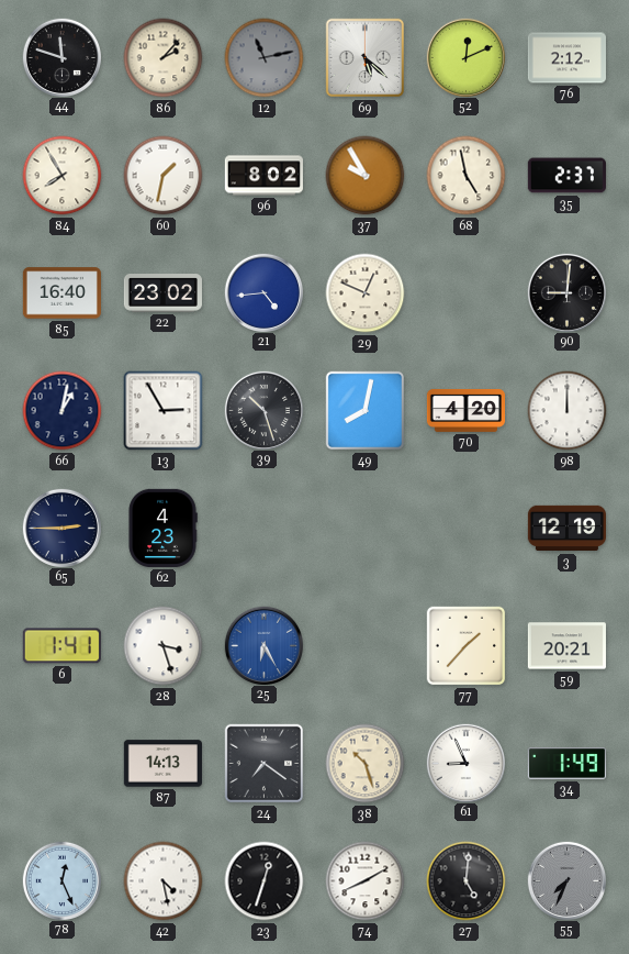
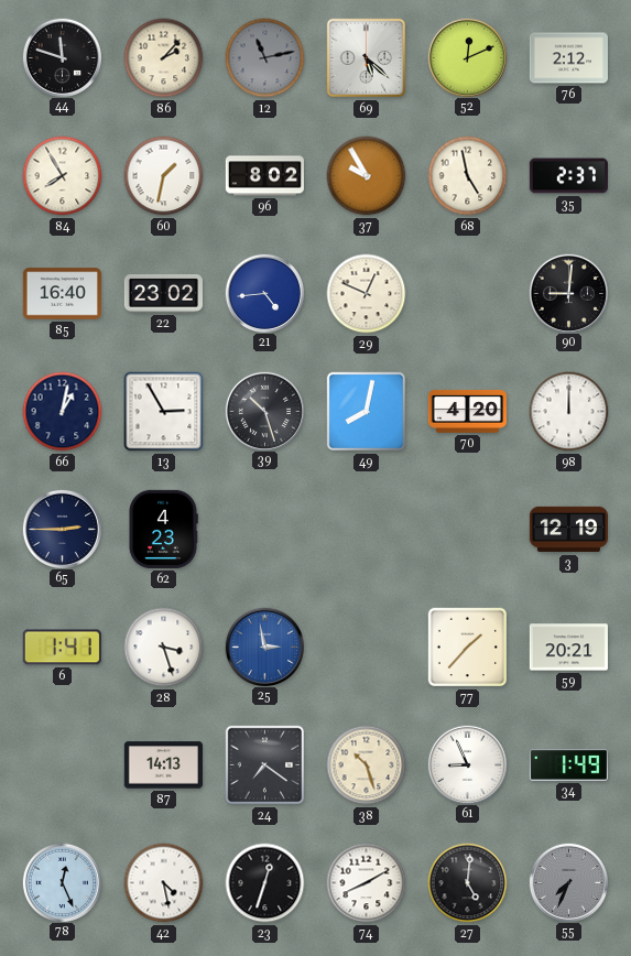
25: 6:25 -> 2:58
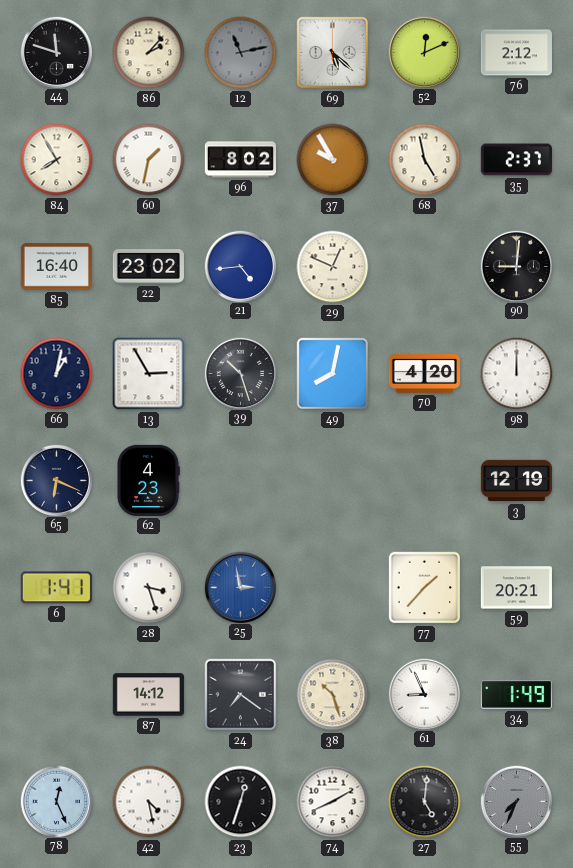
65: 2:45 -> 6:19
87: 14:13 -> 14:12
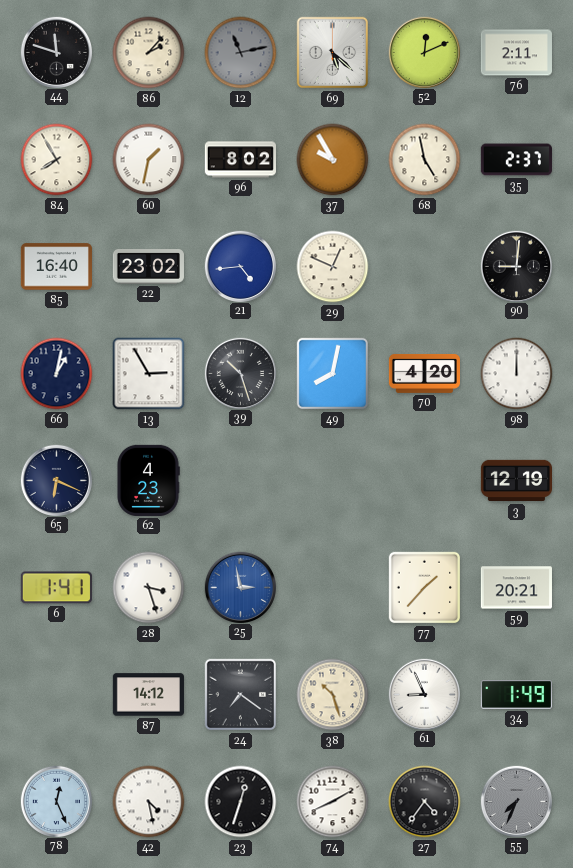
76: 2:12 -> 2:11
27: 5:01 -> 4:36
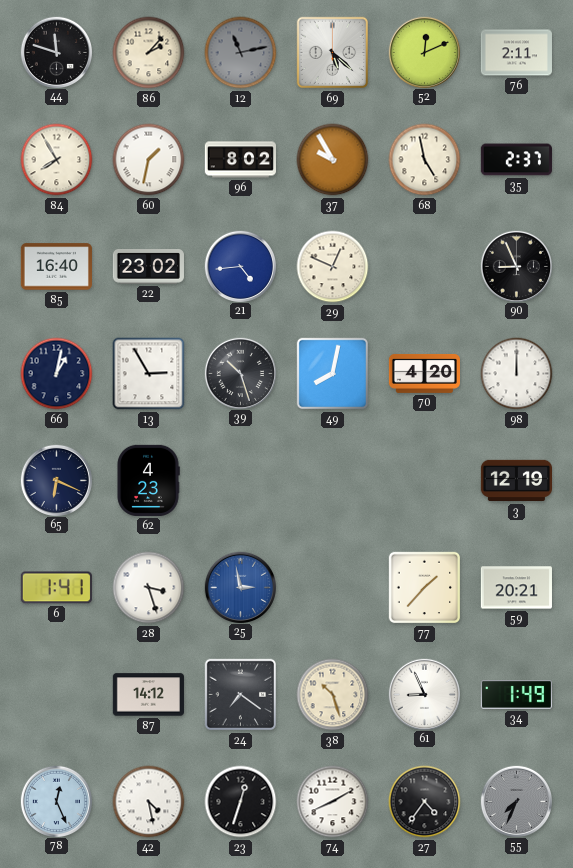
90: 9:01 -> 8:56
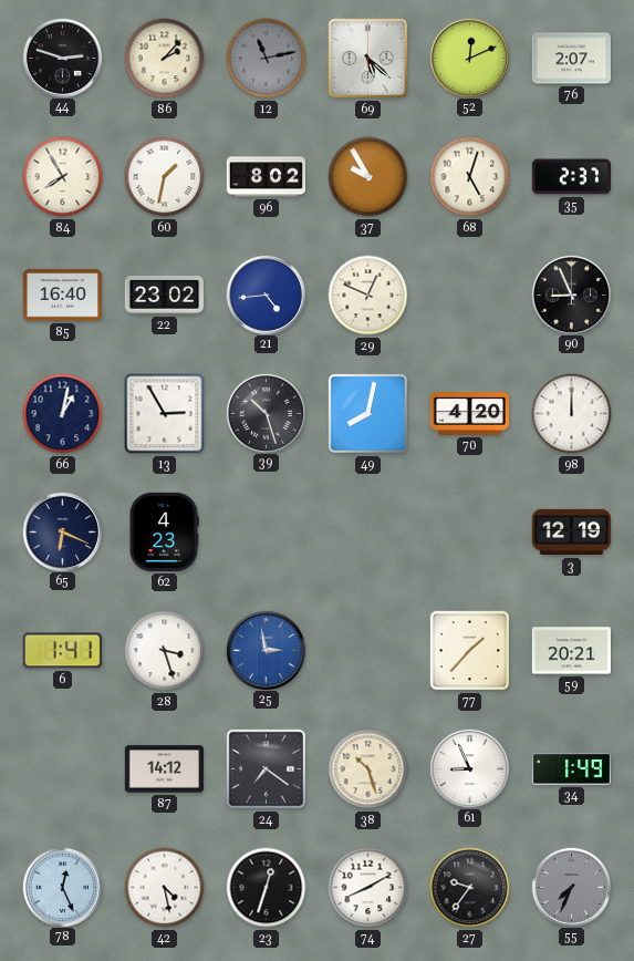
44: 11:48 -> 2:48
76: 2:11 -> 2:07
68: 4:58 -> 5:03
27: 4:36 -> 9:36
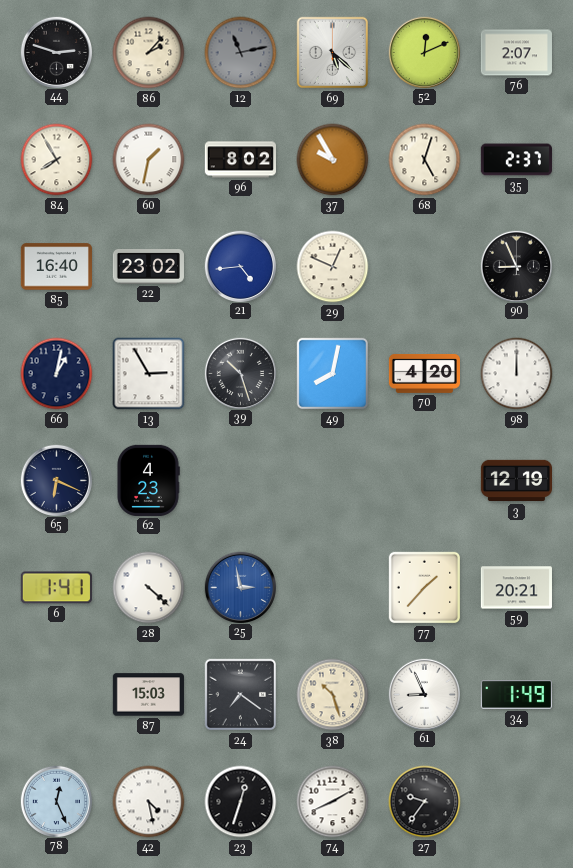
28: 3:27 -> 4:22
87: 14:12 -> 15:03
55: 7:34 -> none
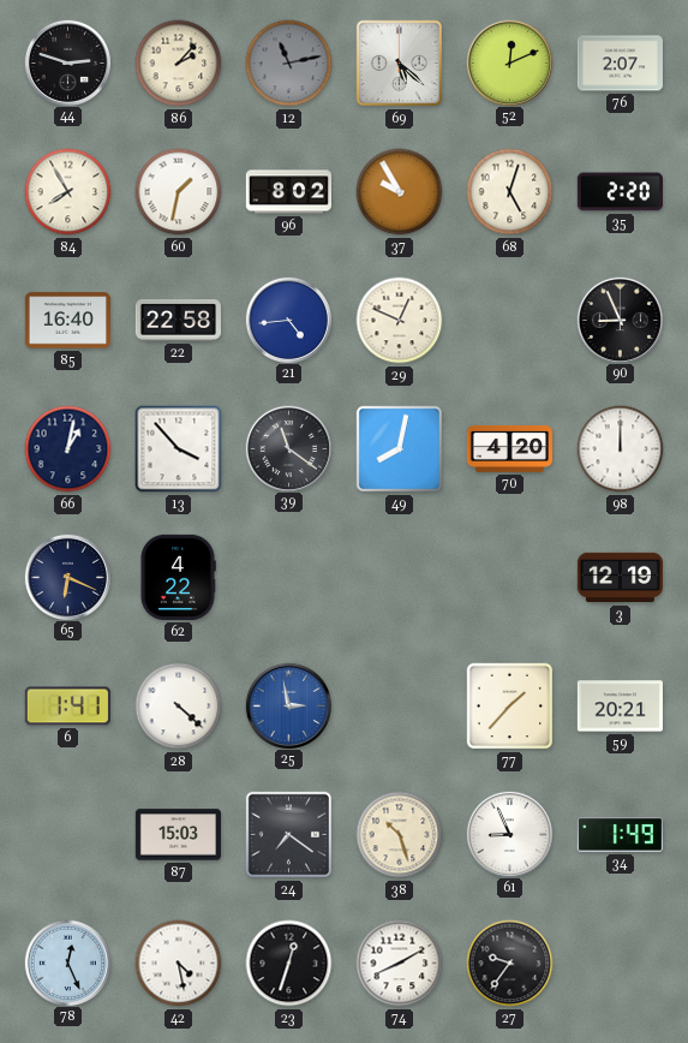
35: 2:37 -> 2:20
22: 23:02 -> 22:58
13: 2:55 -> 3:53
39: 10:27 -> 11:21
62: 4:23 -> 4:22
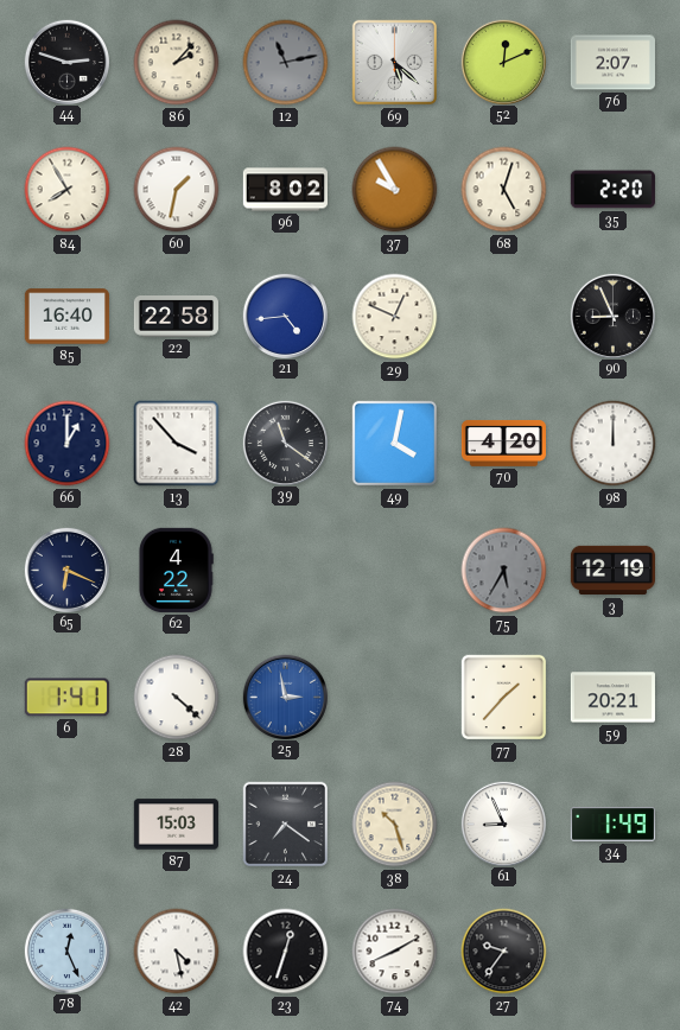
66: 1:02 -> 1:00
49: 8:02 -> 4:02
75: none -> 5:35
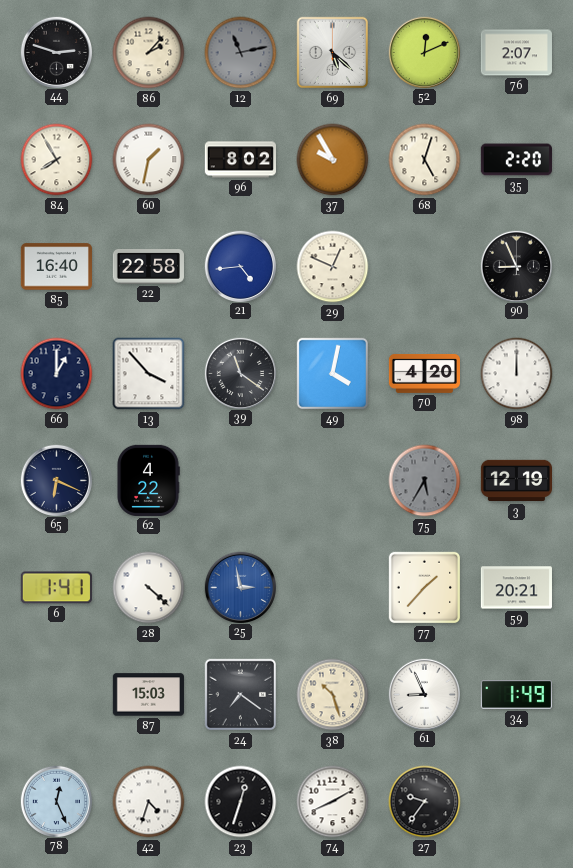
42: 4:28 -> 4:33
